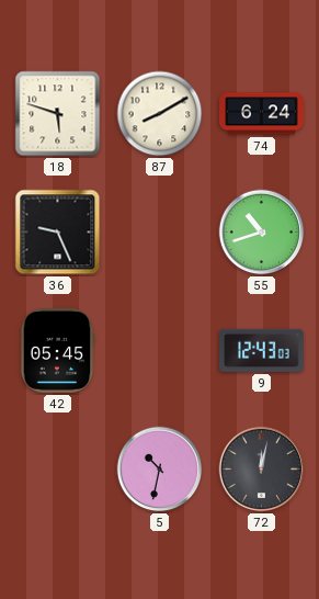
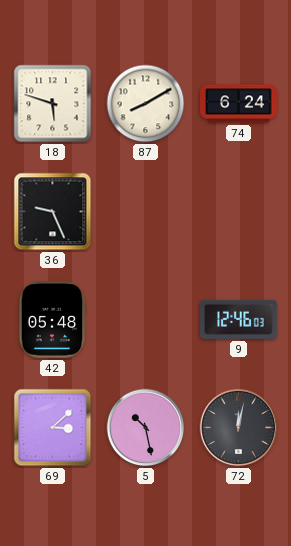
55: 10:42 -> none
42: 05:45 -> 05:48
9: 12:43 -> 12:46
69: none -> 3:08
5: 10:32 -> 10:28
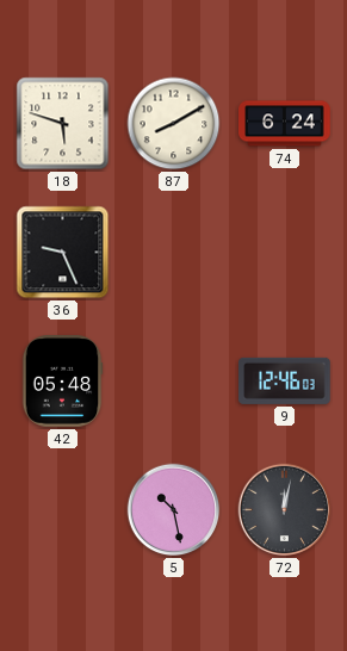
69: 3:08 -> none
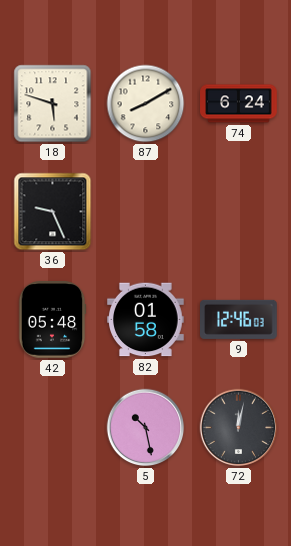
82: none -> 01:58
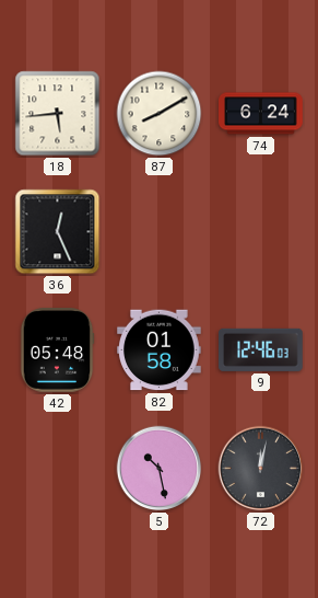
18: 5:48 -> 5:44
36: 9:26 -> 12:26
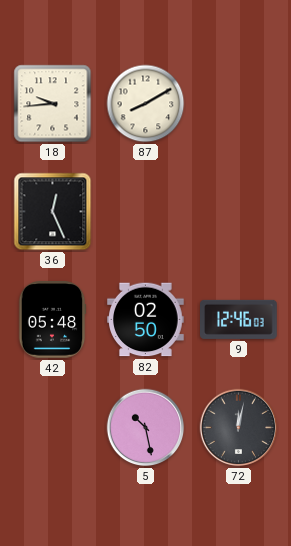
18: 5:44 -> 9:44
74: 6:24 -> none
82: 01:58 -> 02:50
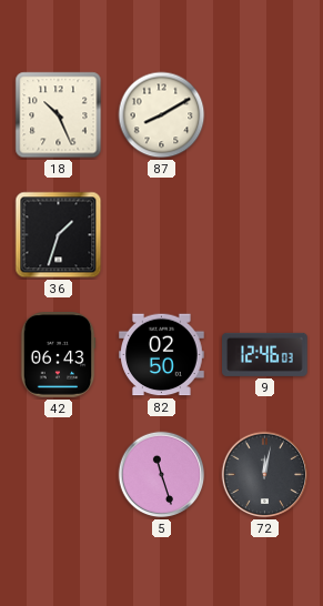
18: 9:44 -> 10:26
36: 12:26 -> 1:33
42: 05:48 -> 06:43
5: 10:28 -> 11:27
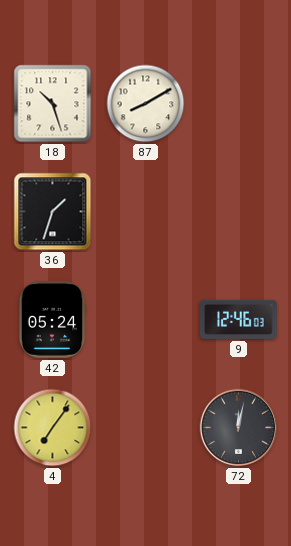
18: 10:26 -> 10:27
42: 06:43 -> 05:24
82: 02:50 -> none
4: none -> 7:06
5: 11:27 -> none
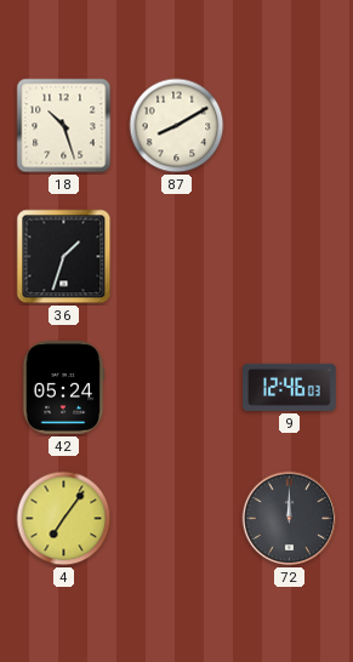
72: 12:02 -> 12:00
